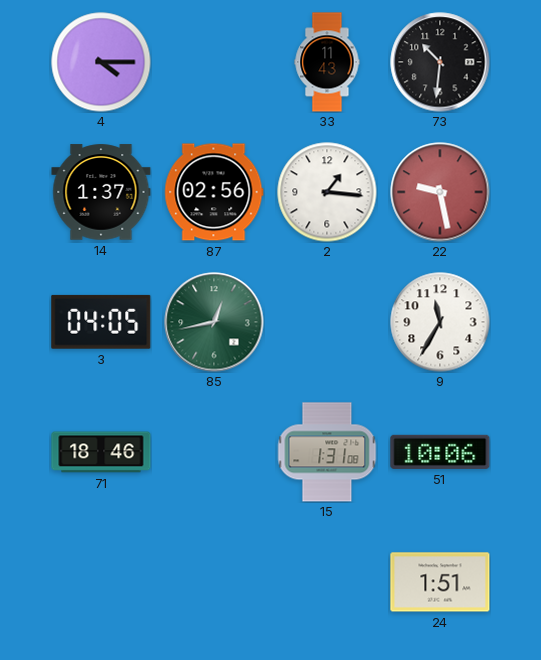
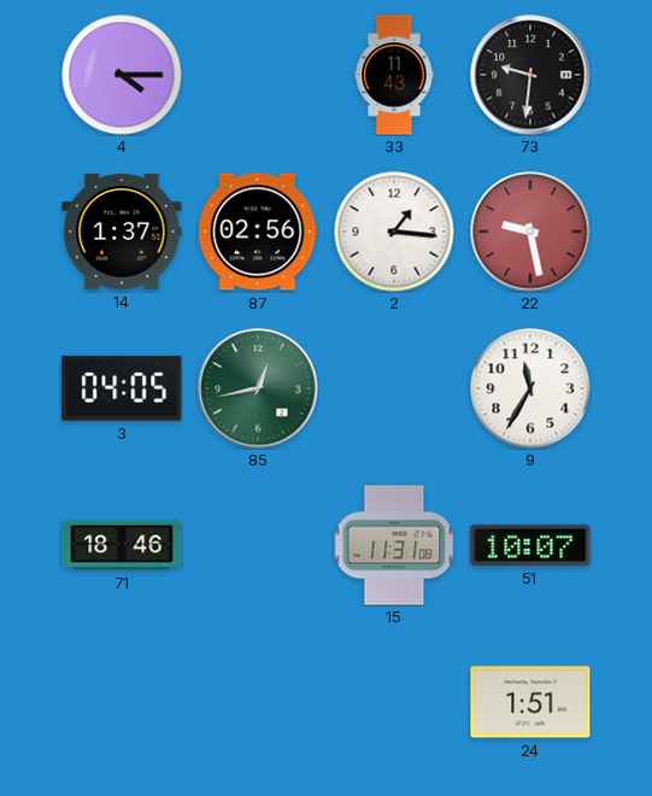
73: 10:31 -> 9:31
15: 1:31 -> 11:31
51: 10:06 -> 10:07
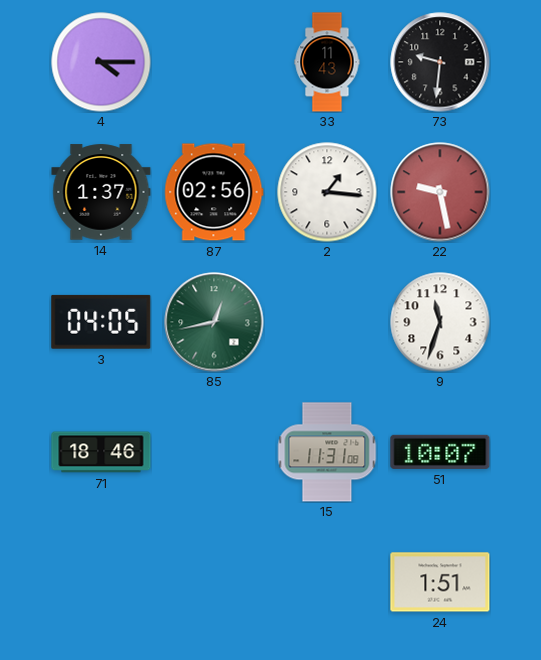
9: 11:35 -> 11:33
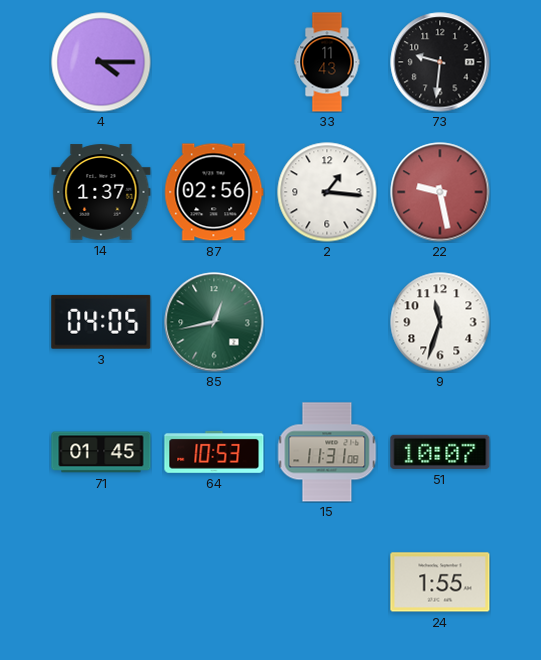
71: 18:46 -> 01:45
64: none -> 10:53
24: 1:51 -> 1:55
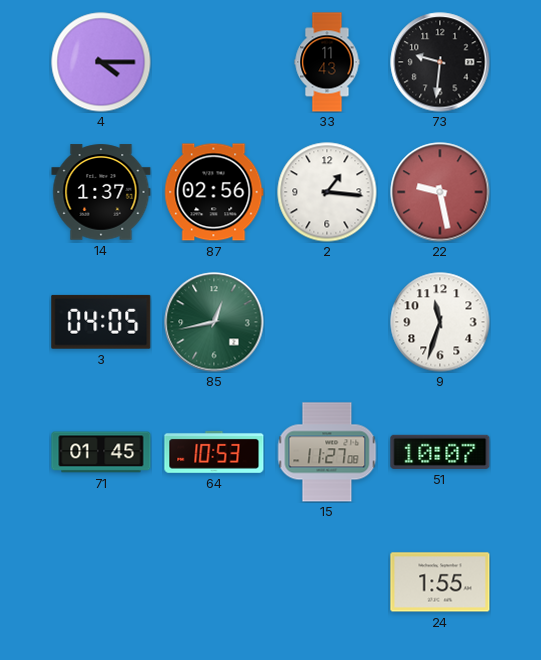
15: 11:31 -> 11:27
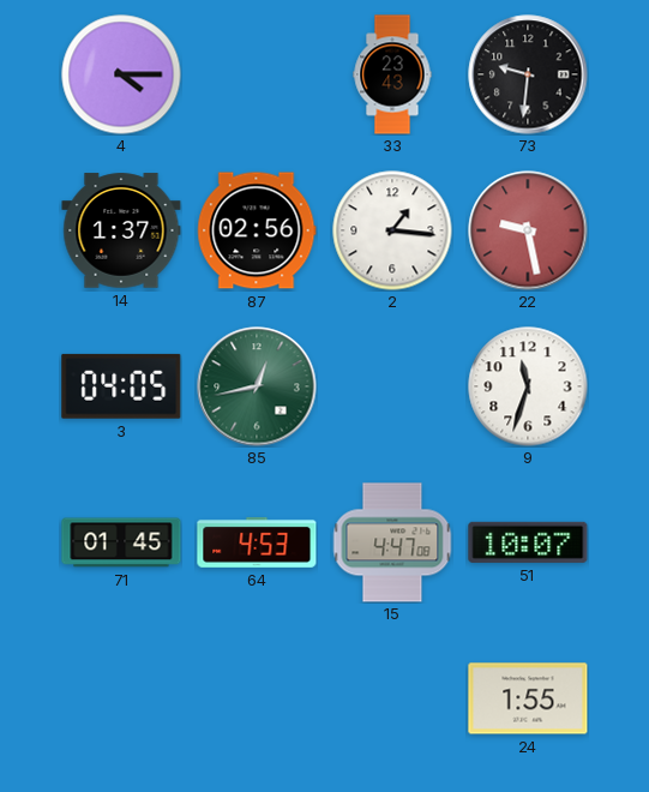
33: 11:43 -> 23:43
64: 10:53 -> 4:53
15: 11:27 -> 4:47
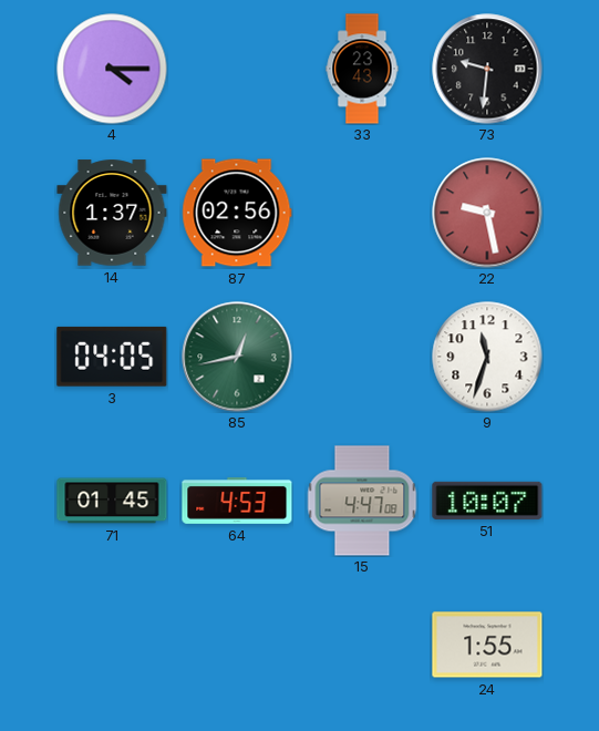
2: 1:16 -> none
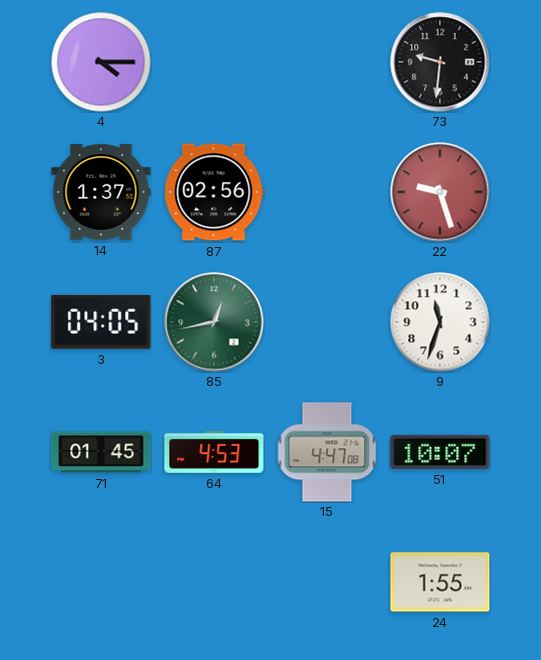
33: 23:43 -> none
22: 9:28 -> 9:27
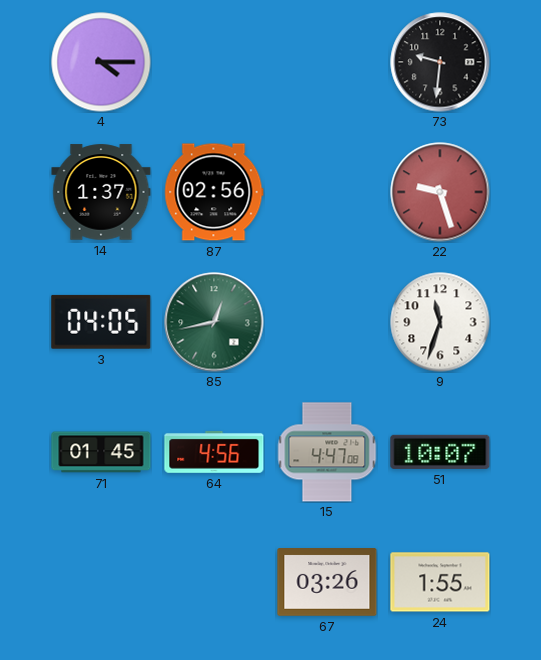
64: 4:53 -> 4:56
67: none -> 03:26
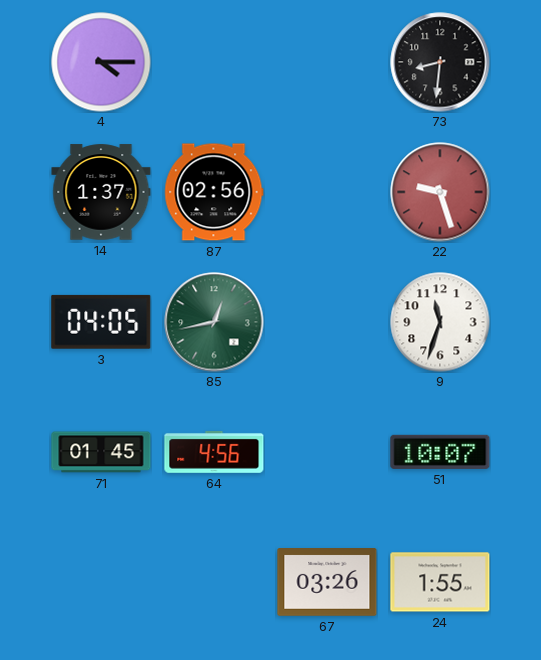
73: 9:31 -> 8:31
15: 4:47 -> none
